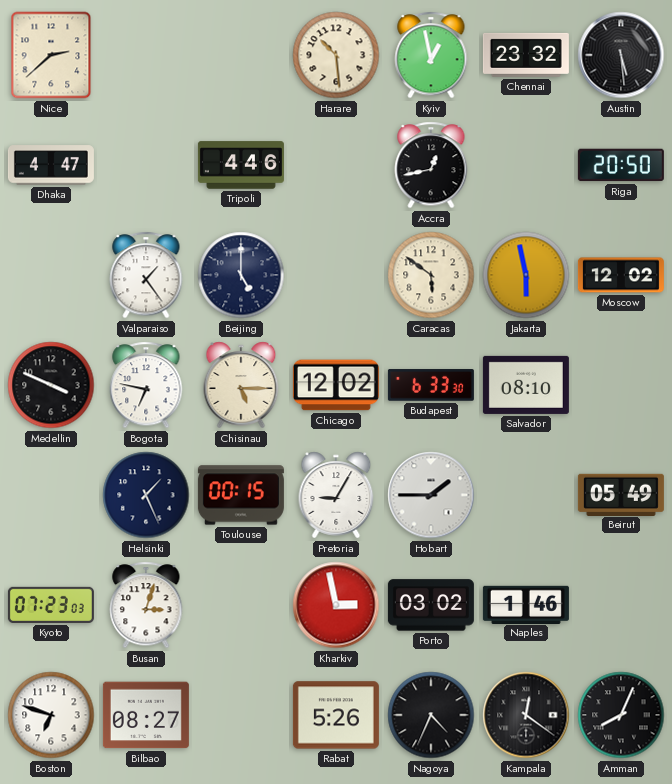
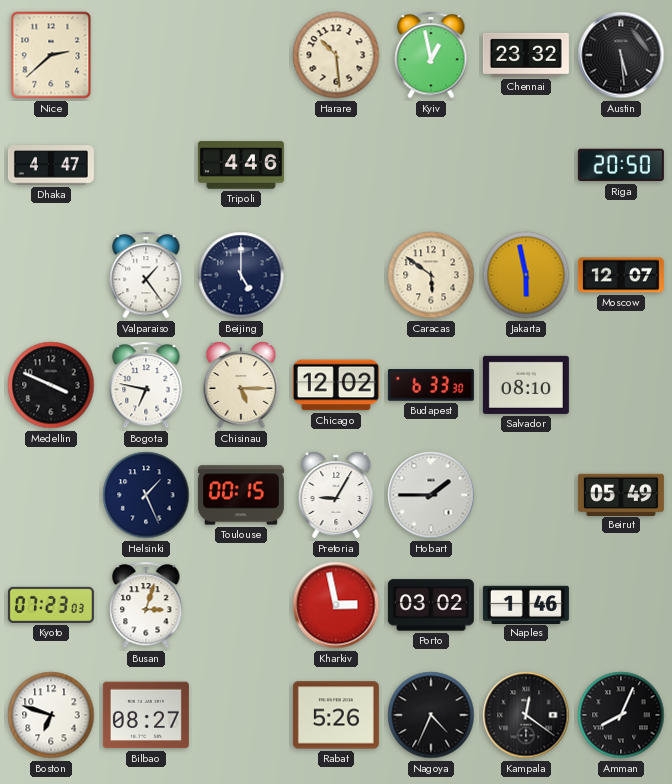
Accra: 12:43 -> none
Moscow: 12:02 -> 12:07
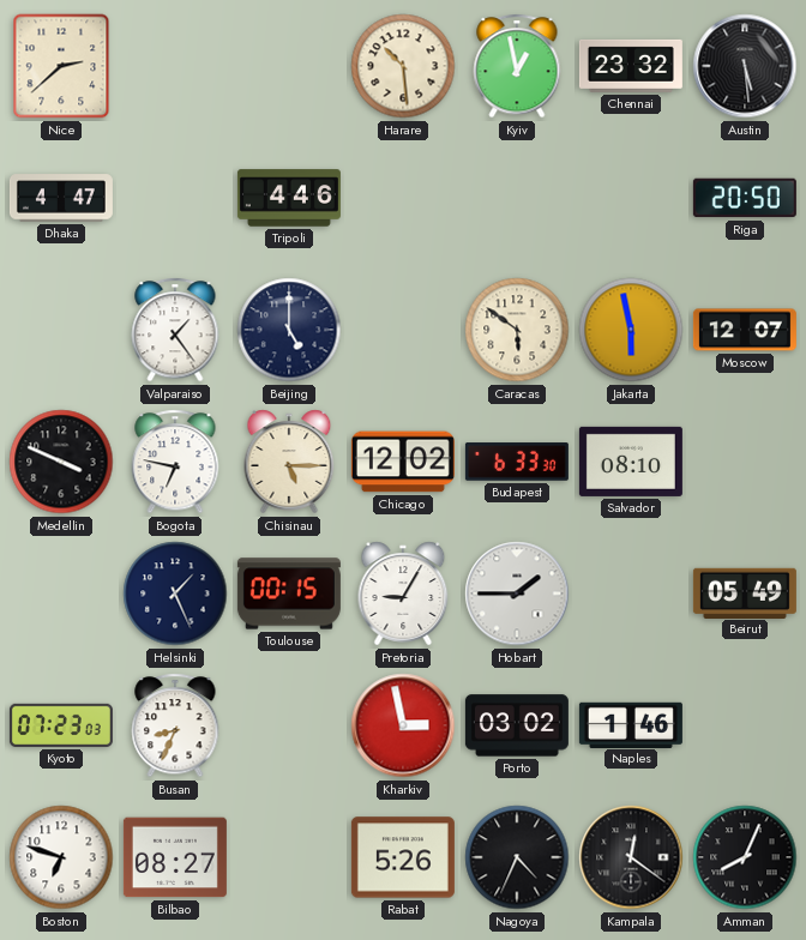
Busan: 3:03 -> 8:34
